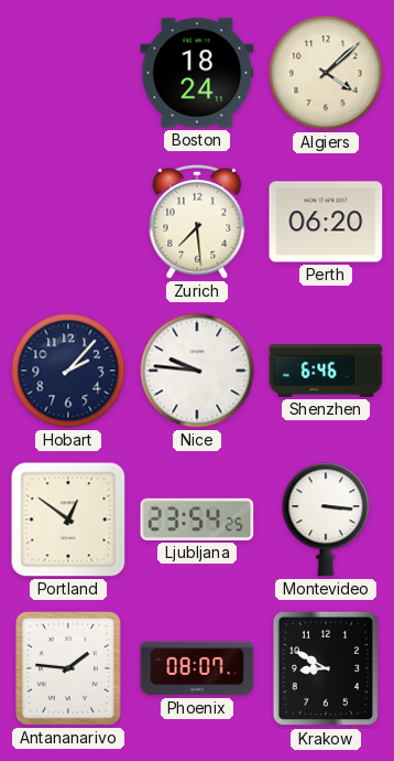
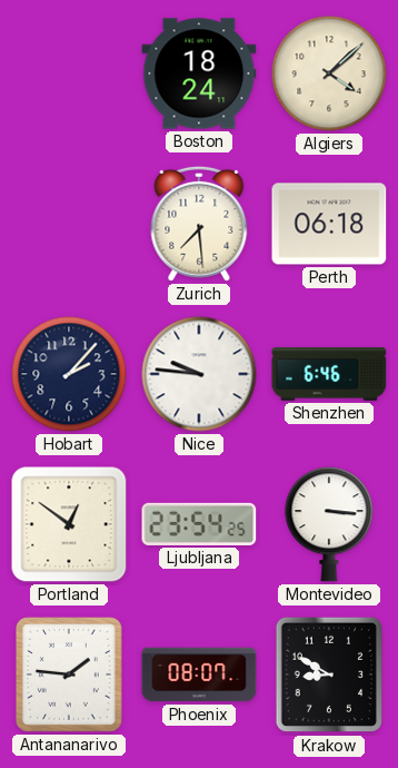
Perth: 06:20 -> 06:18
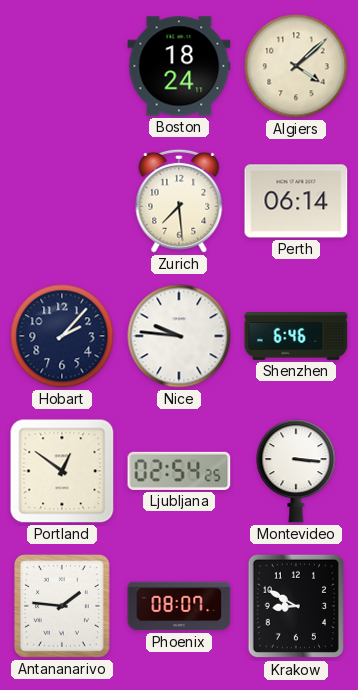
Perth: 06:18 -> 06:14
Ljubljana: 23:54 -> 02:54
